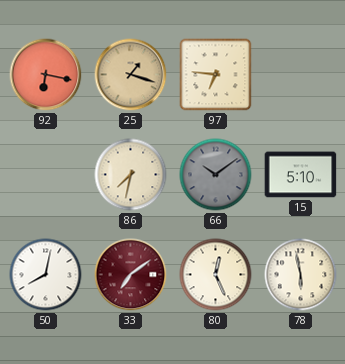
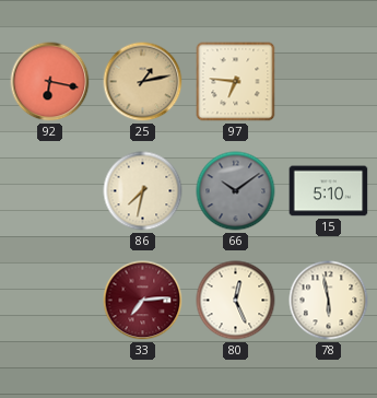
25: 1:18 -> 1:13
50: 8:02 -> none
33: 7:09 -> 7:14
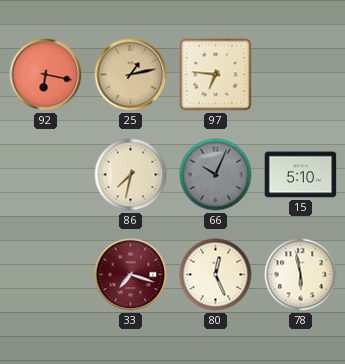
66: 10:09 -> 10:04
33: 7:14 -> 7:18
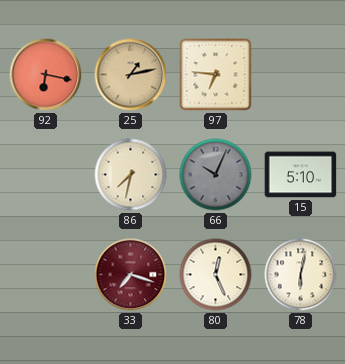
78: 5:58 -> 6:02
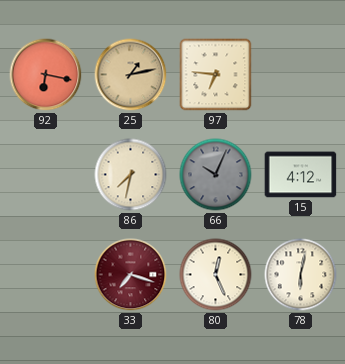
15: 5:10 -> 4:12
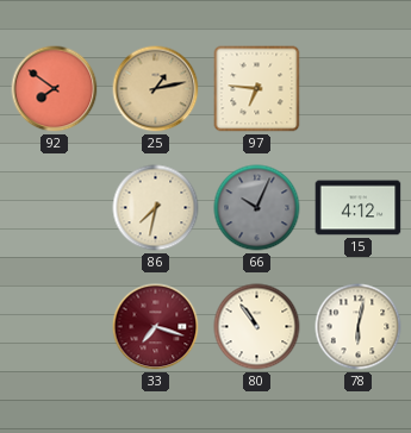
92: 6:17 -> 7:51
80: 12:26 -> 10:54
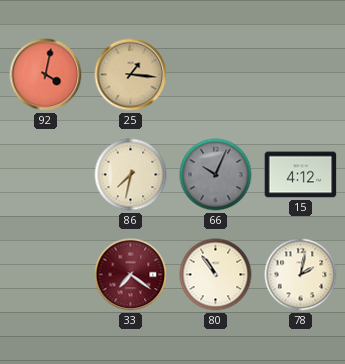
92: 7:51 -> 4:02
25: 1:13 -> 1:16
97: 6:46 -> none
33: 7:18 -> 7:21
78: 6:02 -> 2:02
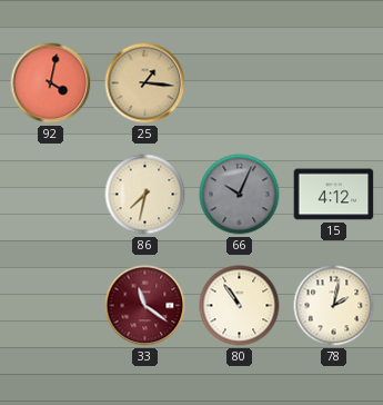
33: 7:21 -> 11:21
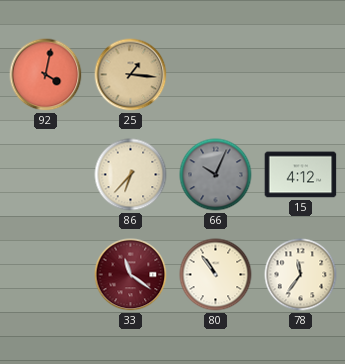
86: 7:32 -> 6:37
78: 2:02 -> 11:36
